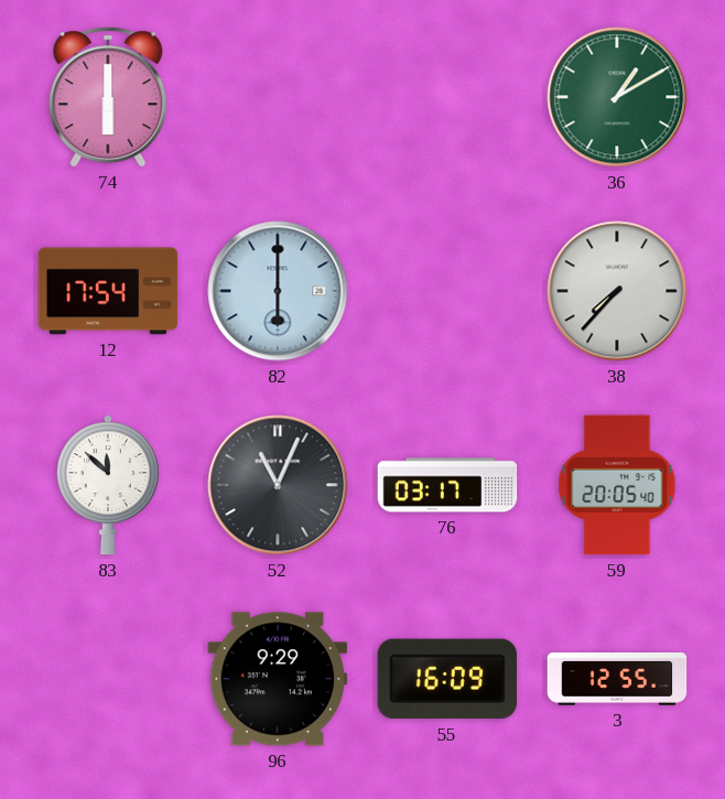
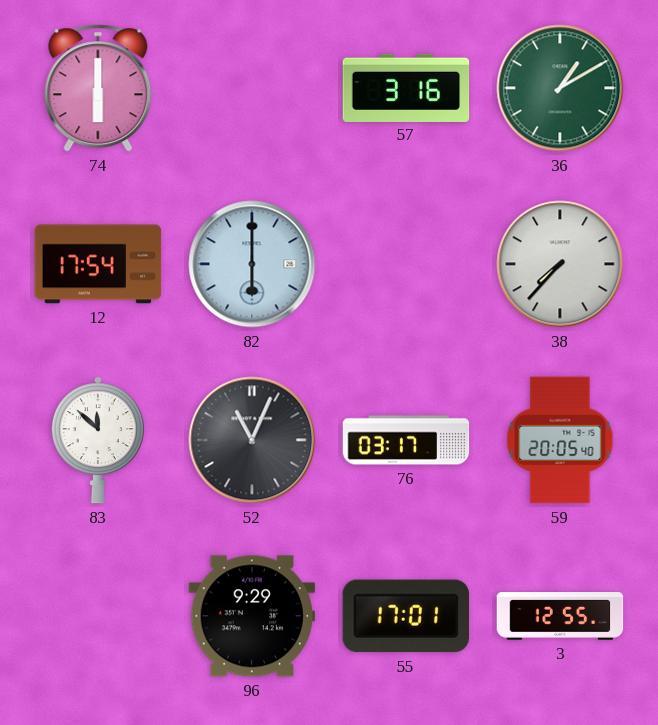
57: none -> 3:16
55: 16:09 -> 17:01
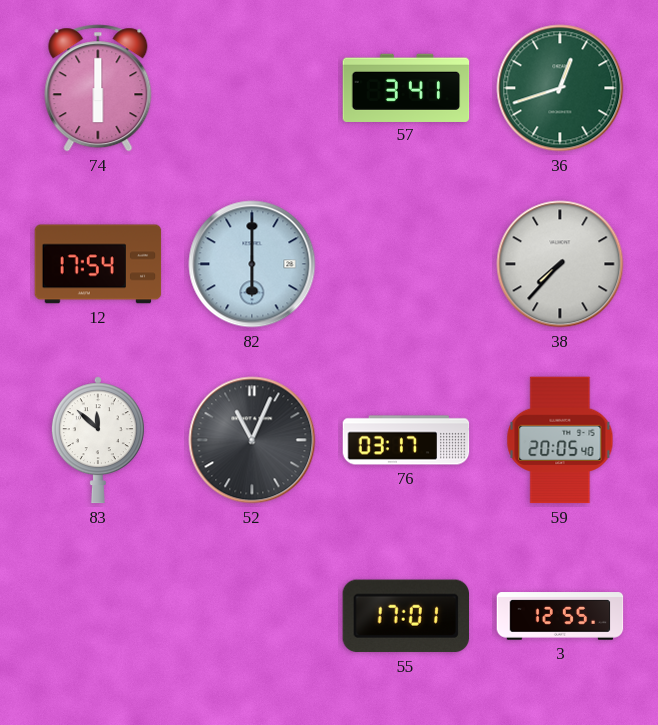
57: 3:16 -> 3:41
36: 1:10 -> 12:42
96: 9:29 -> none
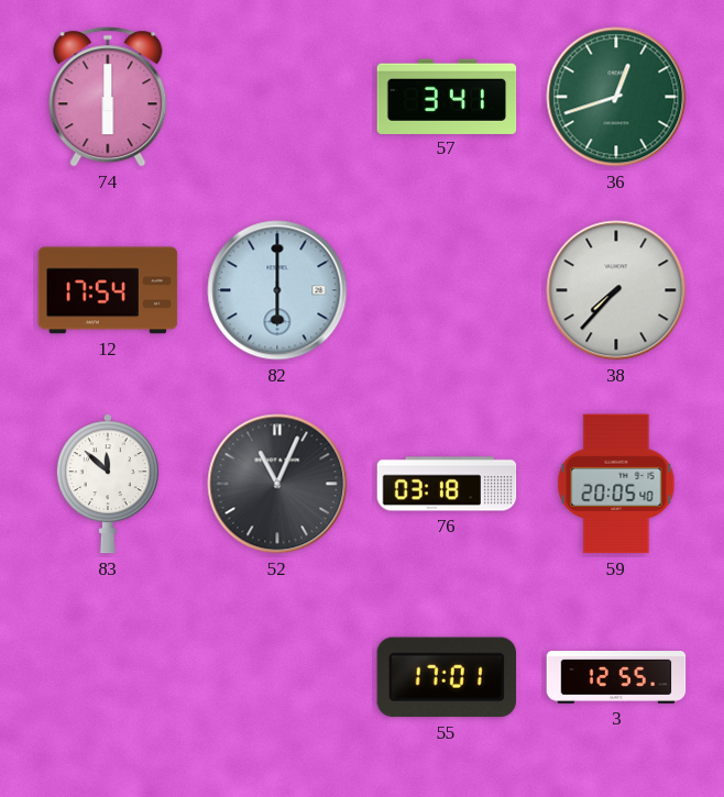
76: 03:17 -> 03:18
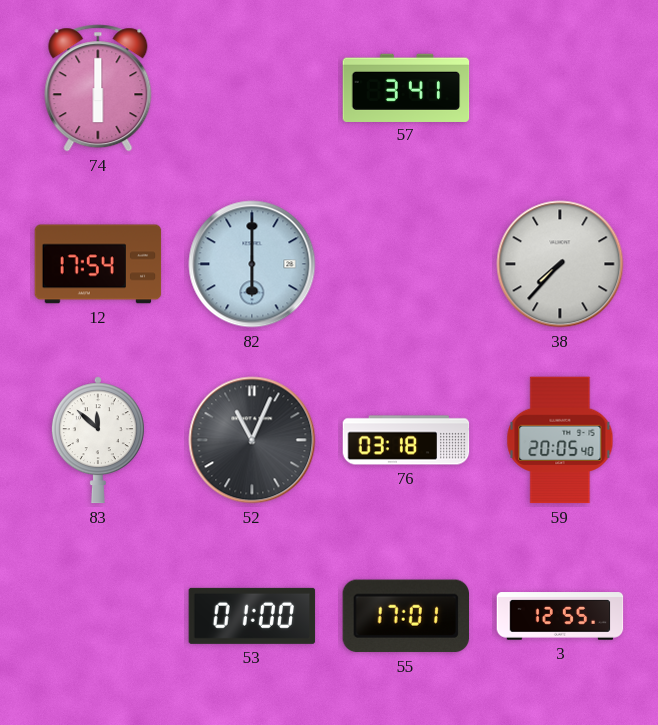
36: 12:42 -> none
53: none -> 01:00
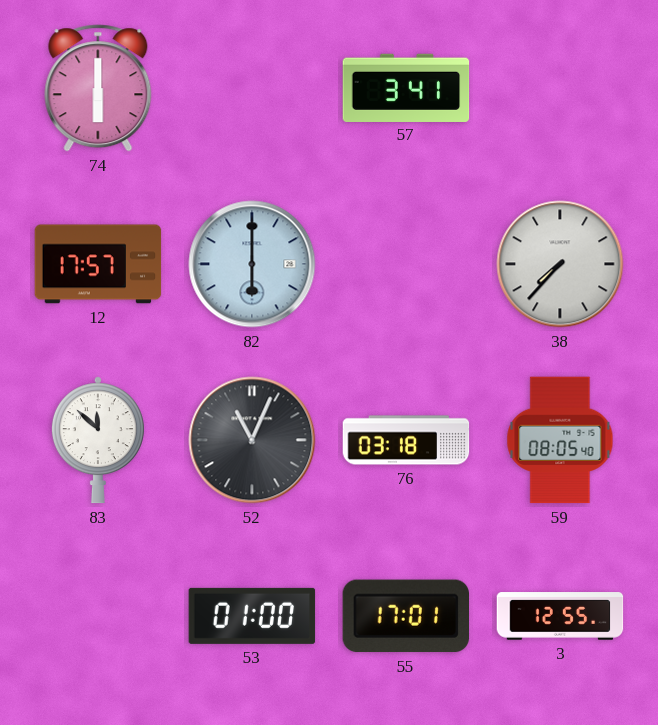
12: 17:54 -> 17:57
59: 20:05 -> 08:05
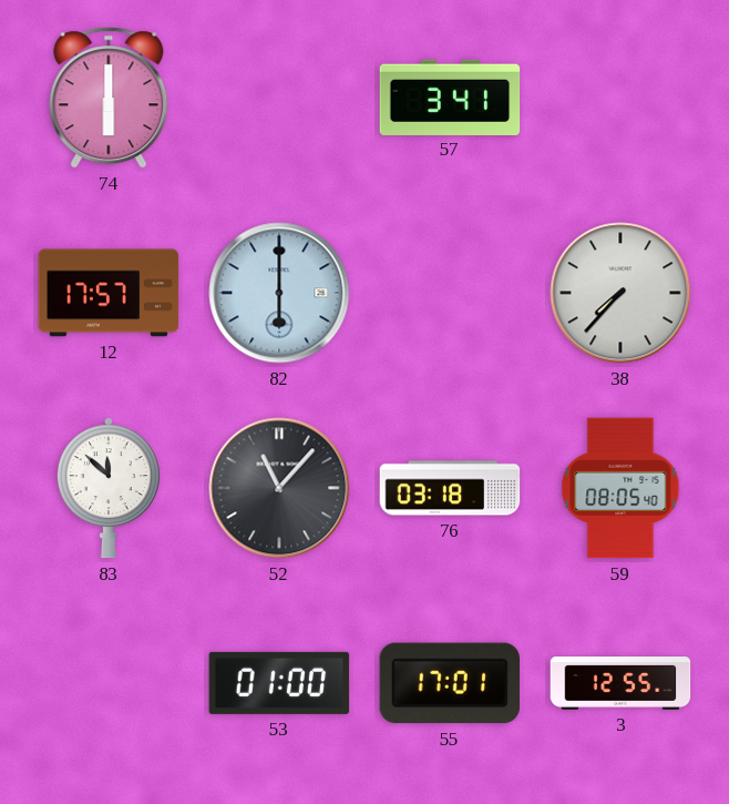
52: 11:04 -> 11:07
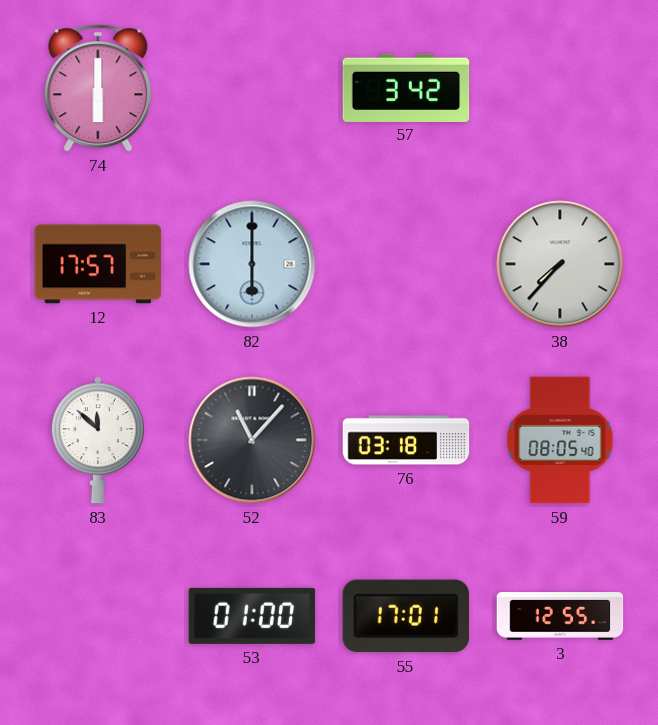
57: 3:41 -> 3:42
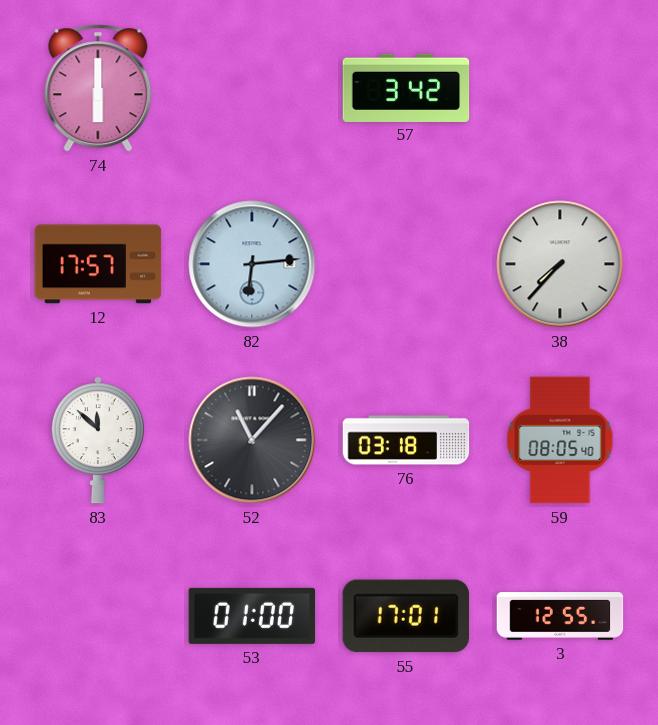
82: 6:00 -> 6:14
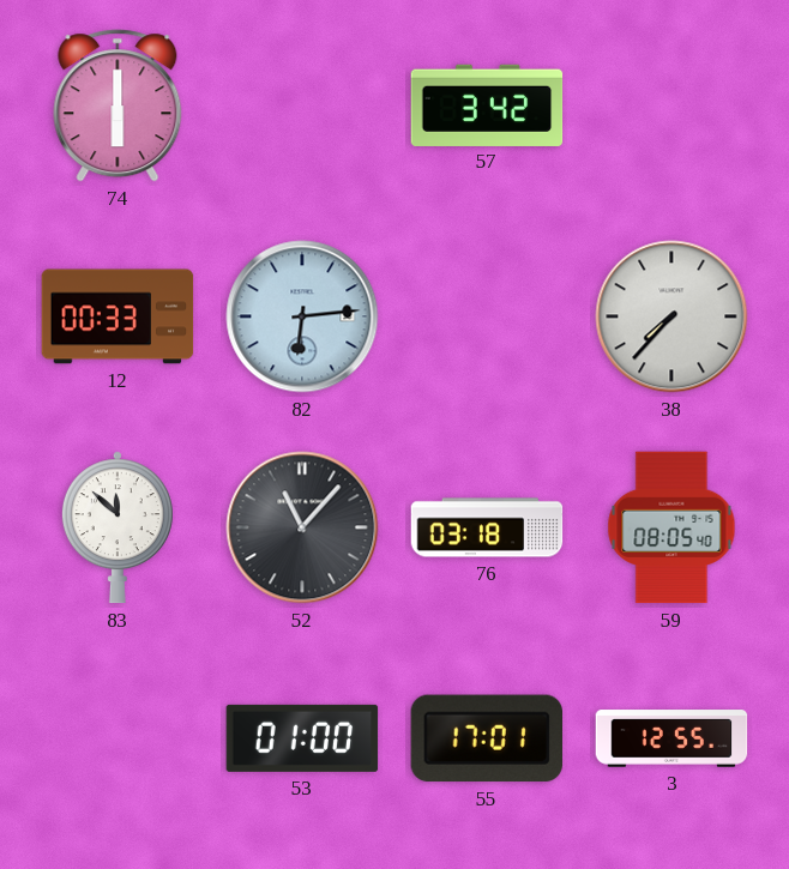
12: 17:57 -> 00:33
